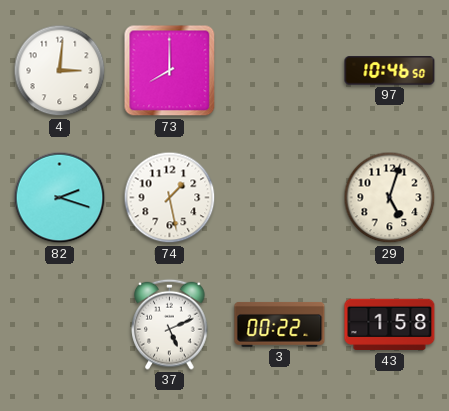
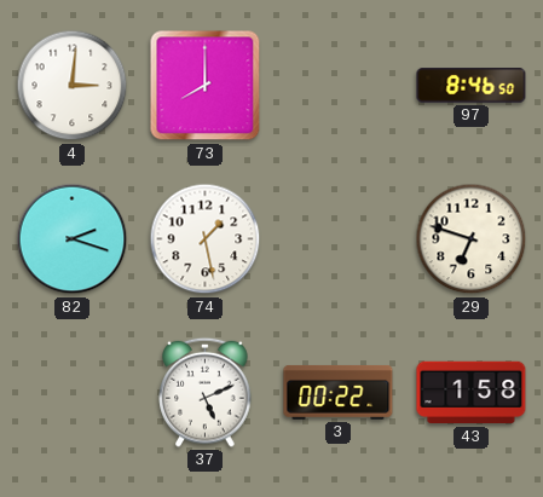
97: 10:46 -> 8:46
29: 5:03 -> 6:48
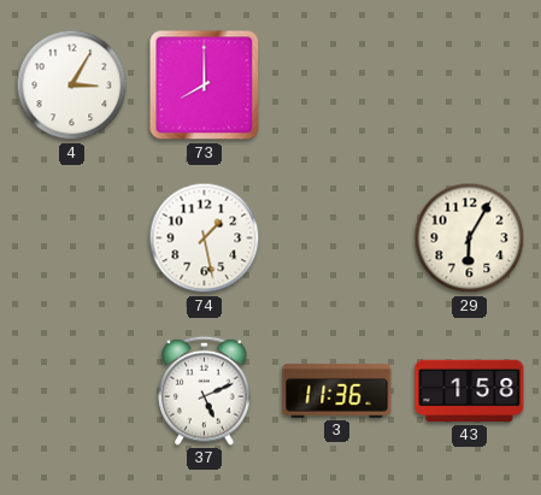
4: 3:01 -> 3:05
97: 8:46 -> none
82: 2:18 -> none
29: 6:48 -> 6:05
3: 00:22 -> 11:36
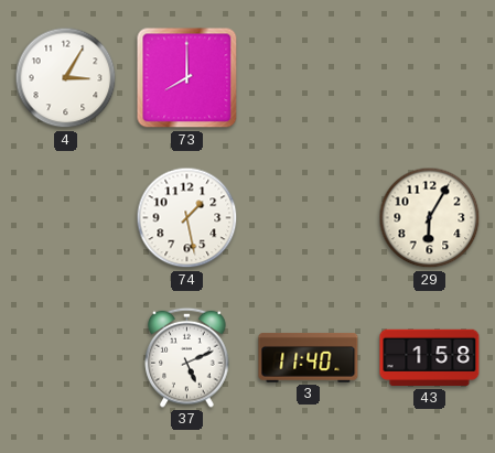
3: 11:36 -> 11:40
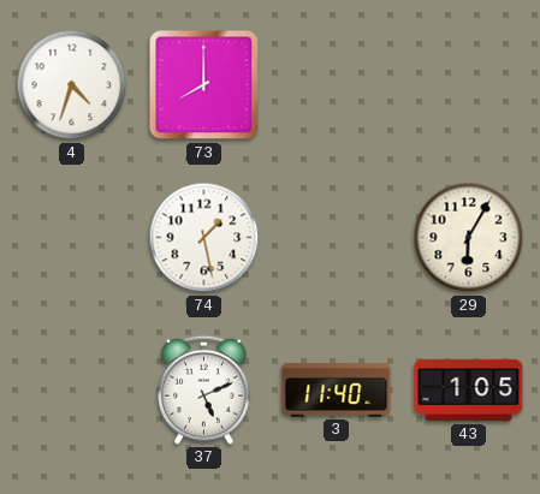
4: 3:05 -> 4:33
43: 1:58 -> 1:05
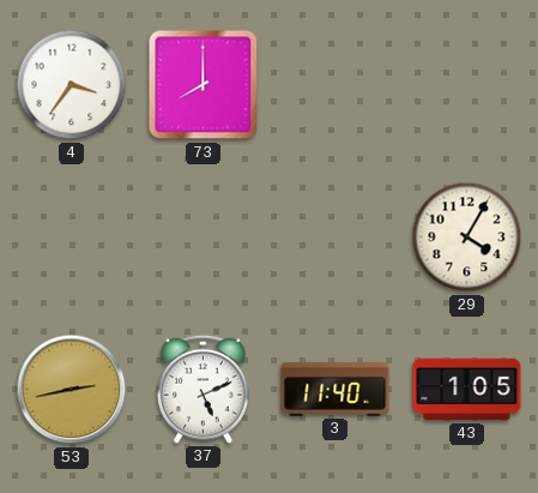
4: 4:33 -> 3:36
74: 1:28 -> none
29: 6:05 -> 4:05
53: none -> 2:43
